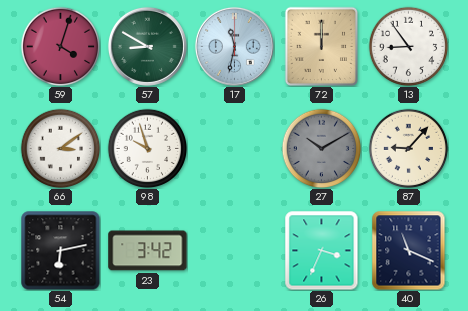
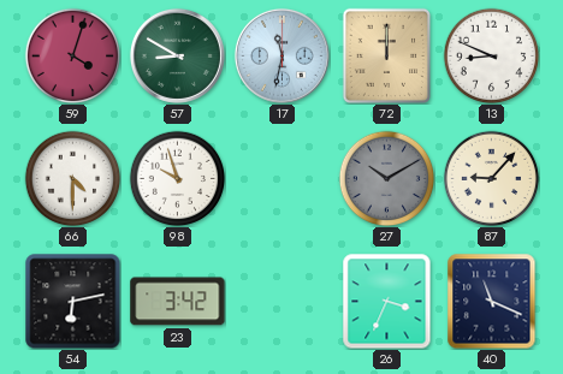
13: 8:54 -> 8:49
66: 3:09 -> 4:30
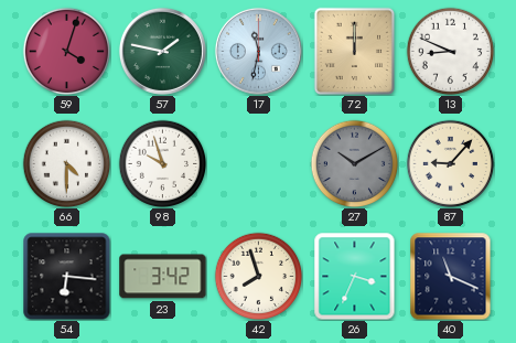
57: 8:50 -> 1:47
54: 6:13 -> 6:16
42: none -> 7:57
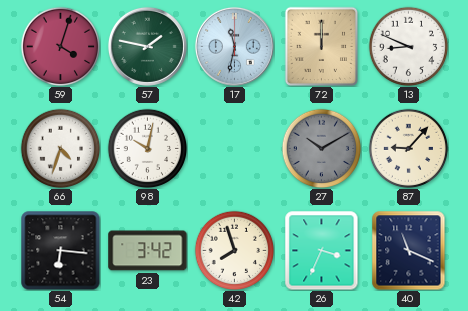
66: 4:30 -> 4:33
98: 9:57 -> 10:02
